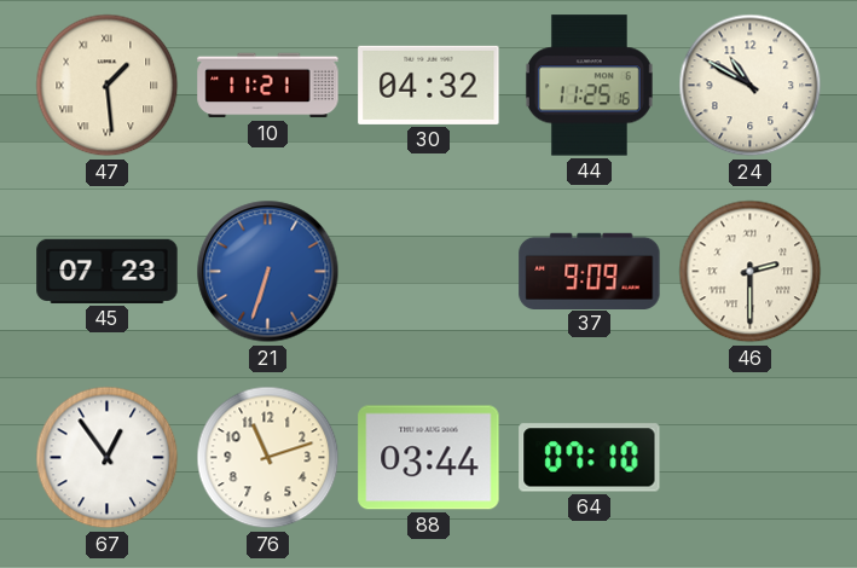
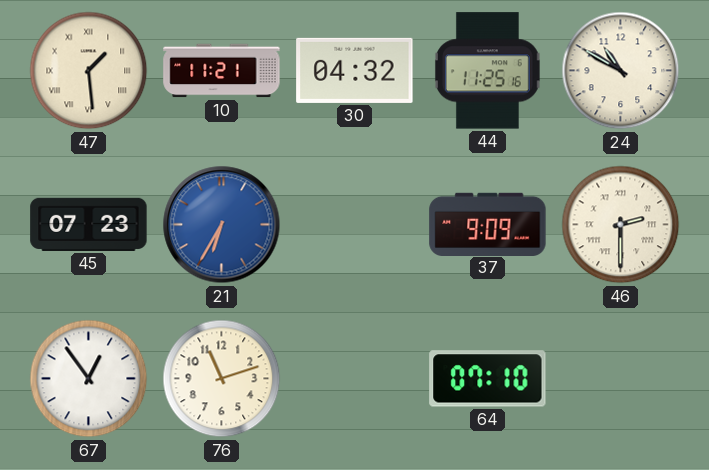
21: 6:33 -> 6:35
88: 03:44 -> none
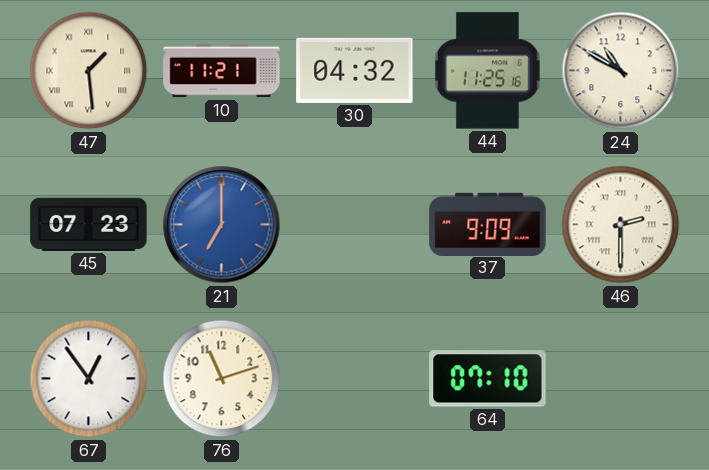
21: 6:35 -> 7:00
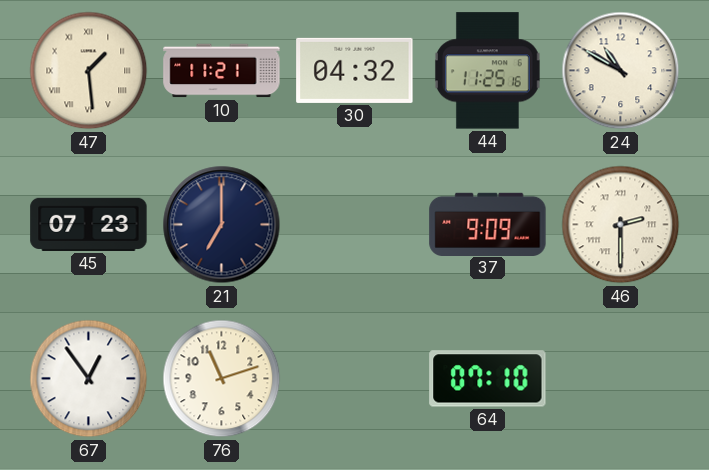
21 dial: blue -> navy
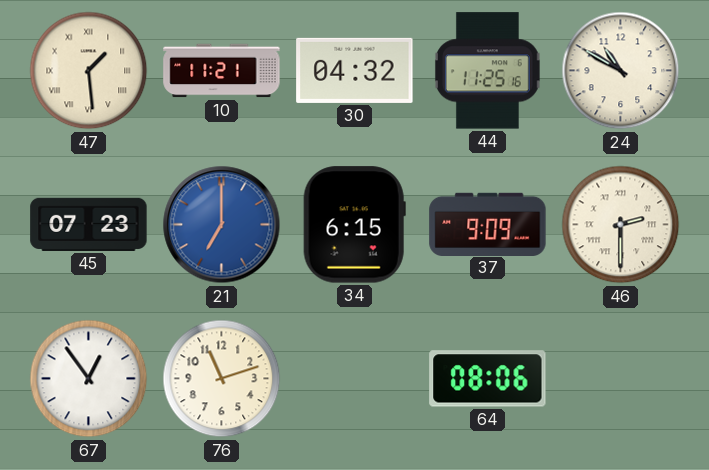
21 dial: navy -> blue
34: none -> 6:15
64: 07:10 -> 08:06
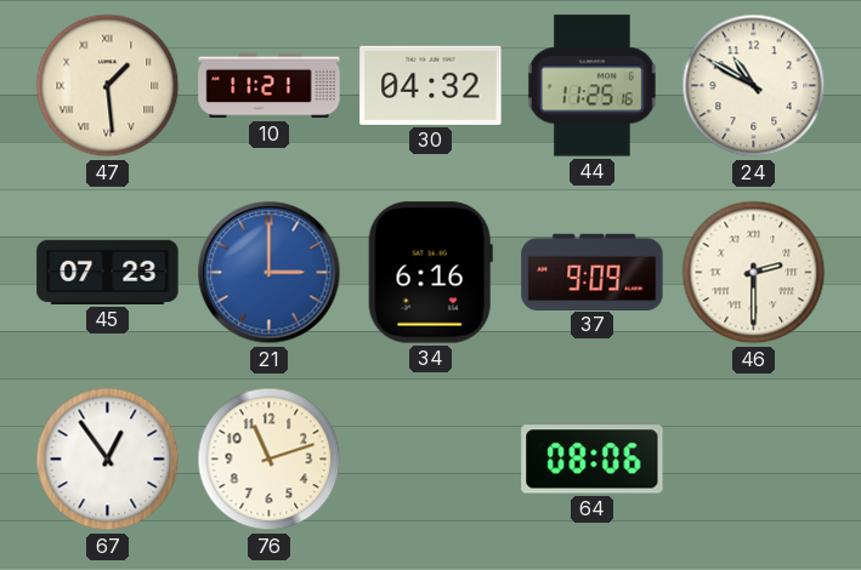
21: 7:00 -> 3:00
34: 6:15 -> 6:16
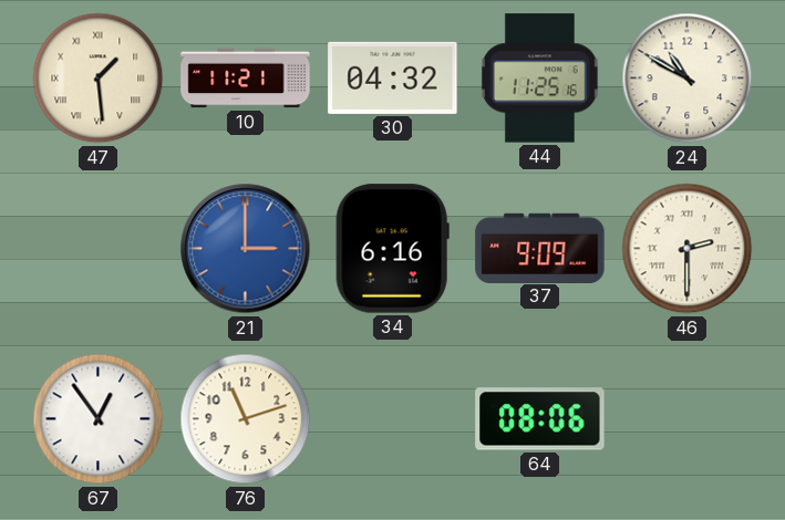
45: 07:23 -> none
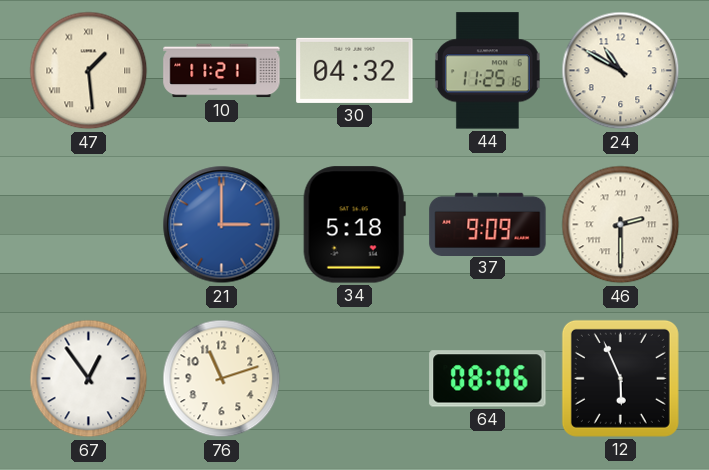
34: 6:16 -> 5:18
12: none -> 5:56
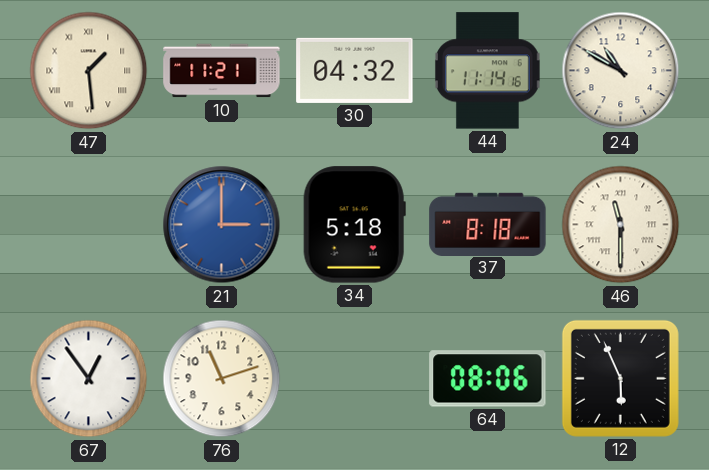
44: 11:25 -> 11:14
37: 9:09 -> 8:18
46: 2:30 -> 11:30
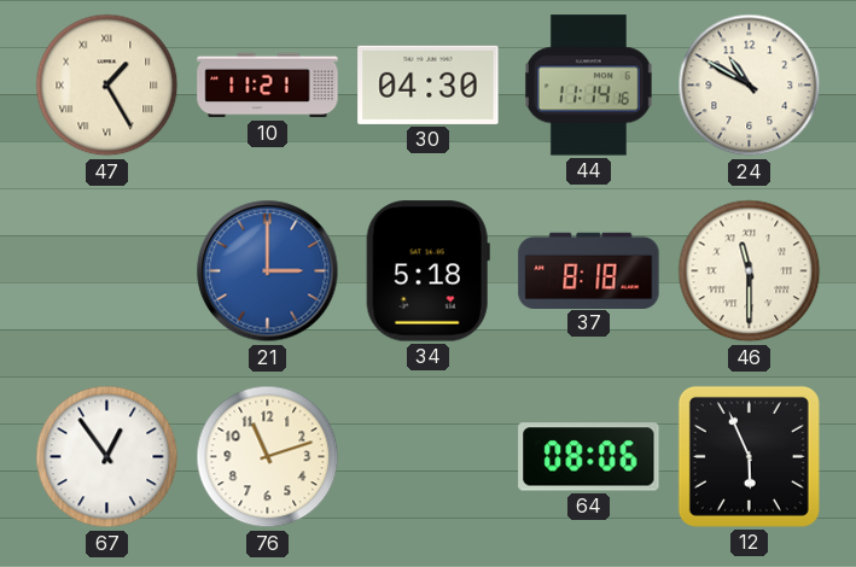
47: 1:29 -> 1:25
30: 04:32 -> 04:30
